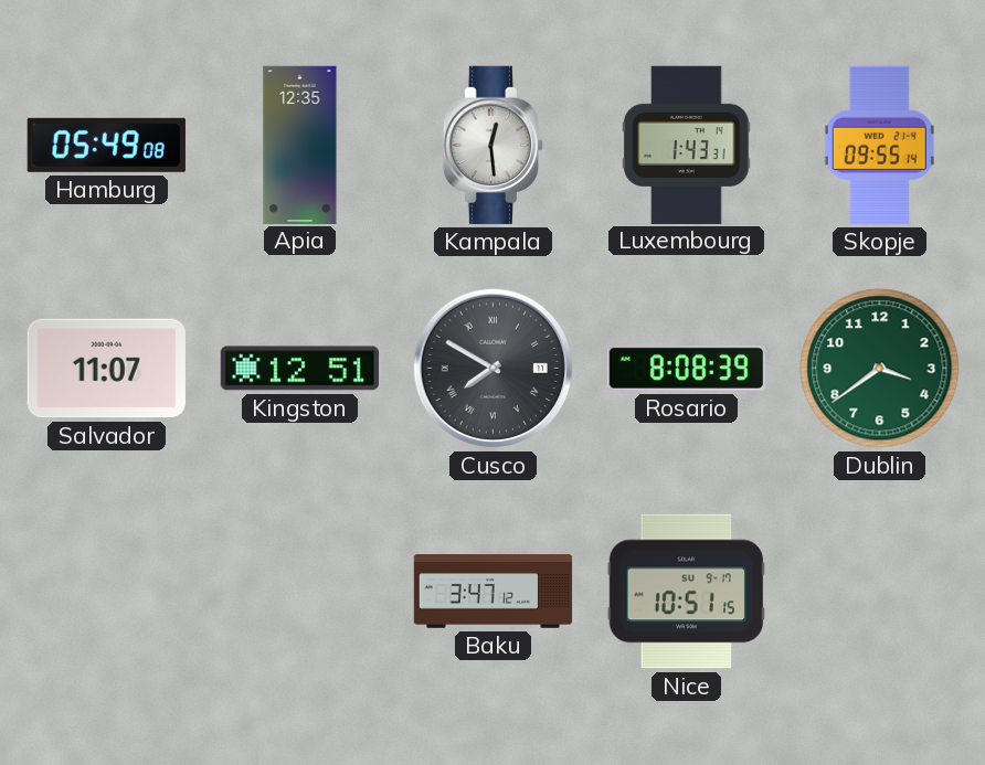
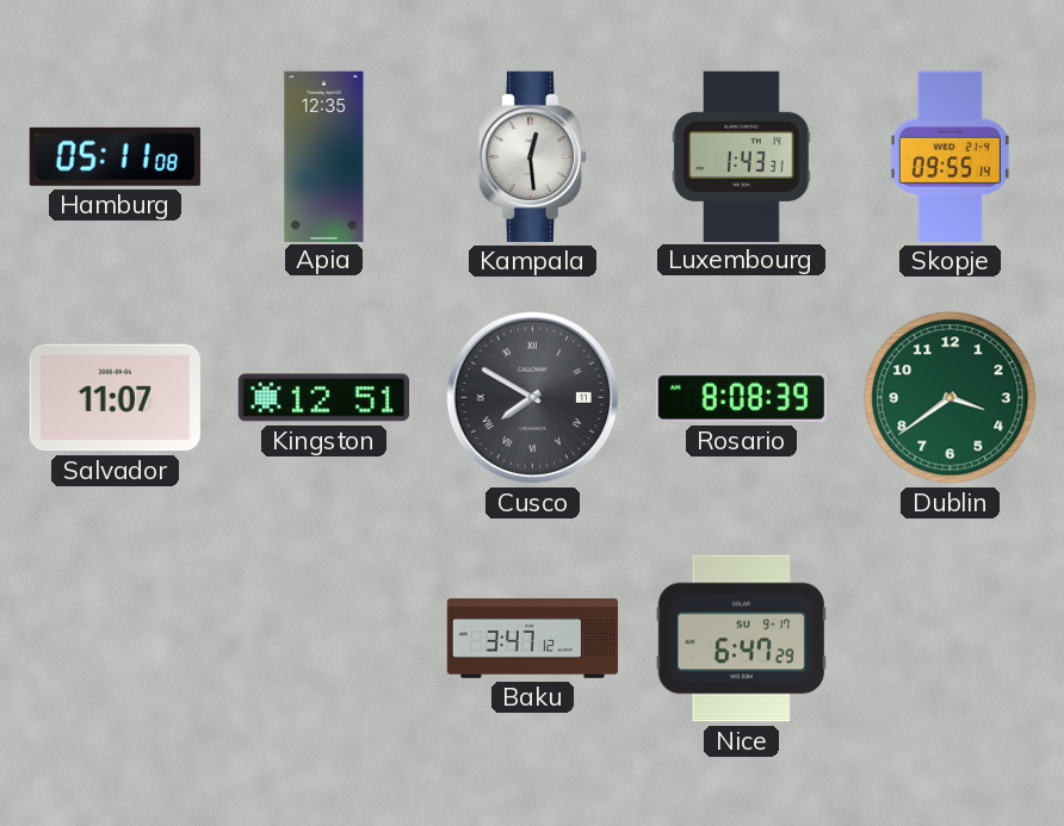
Hamburg: 05:49 -> 05:11
Nice: 10:51 -> 6:47
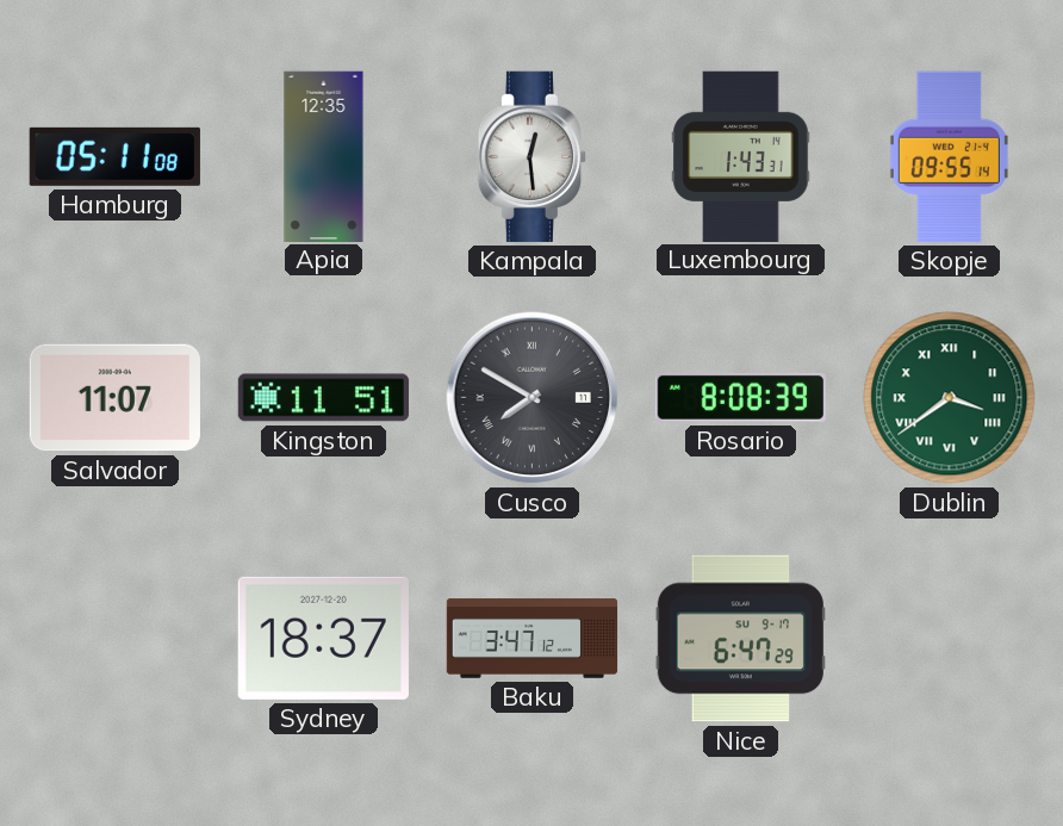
Kingston: 12:51 -> 11:51
Dublin numerals: Arabic -> Roman
Sydney: none -> 18:37
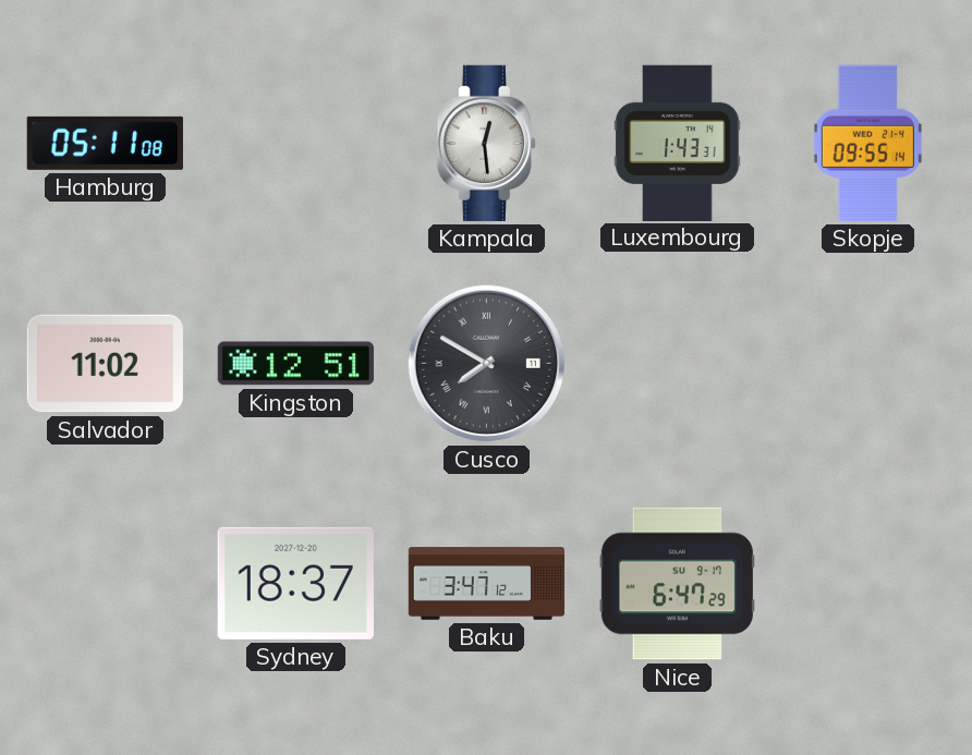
Apia: 12:35 -> none
Salvador: 11:07 -> 11:02
Kingston: 11:51 -> 12:51
Rosario: 8:08 -> none
Dublin: 3:39 -> none
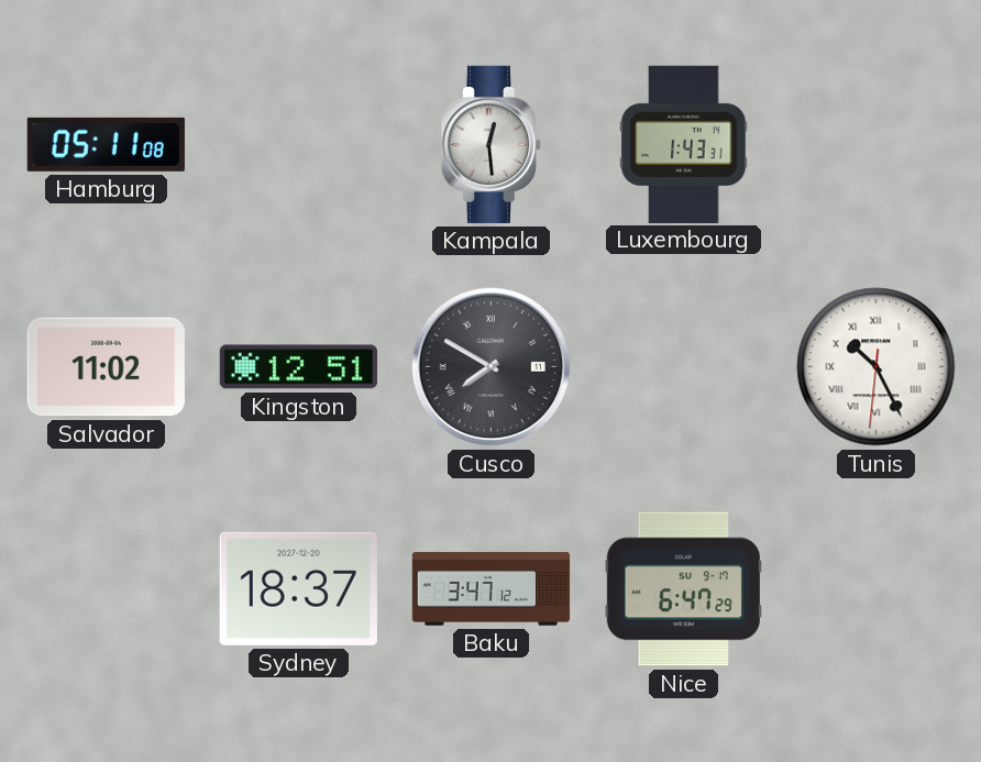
Skopje: 09:55 -> none
Tunis: none -> 10:25
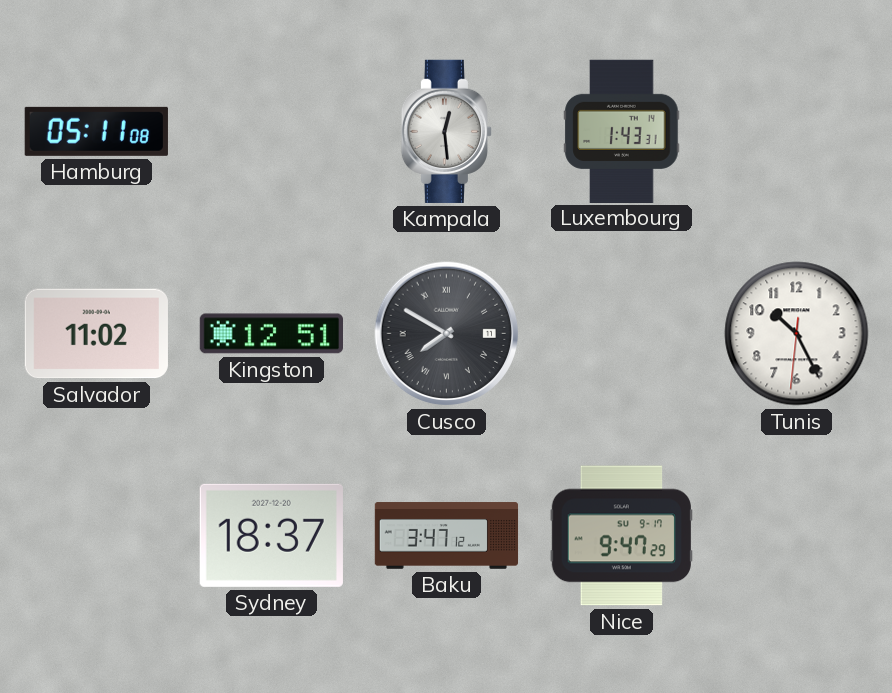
Tunis numerals: Roman -> Arabic
Nice: 6:47 -> 9:47
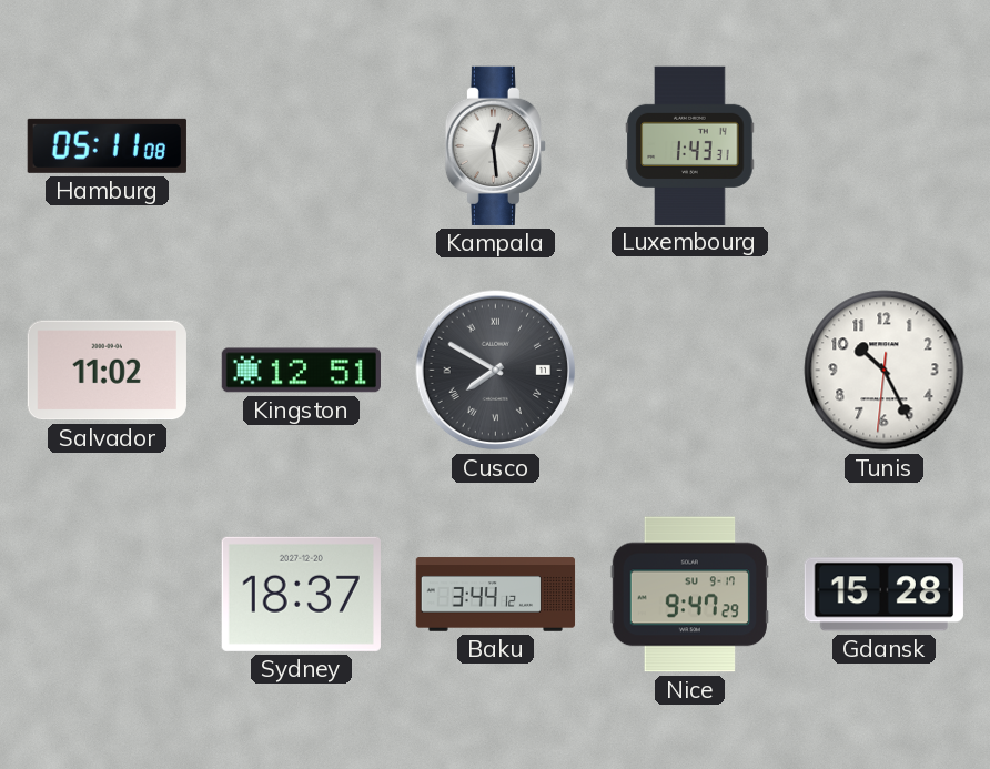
Baku: 3:47 -> 3:44
Gdansk: none -> 15:28
